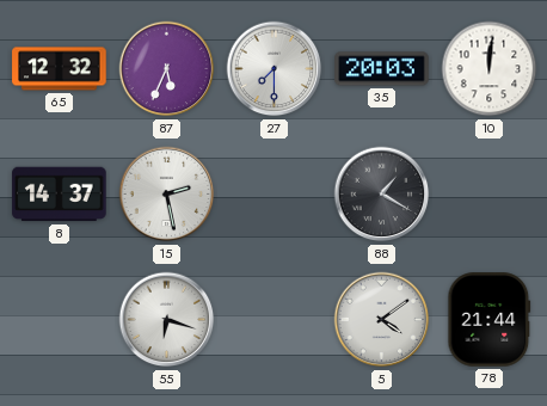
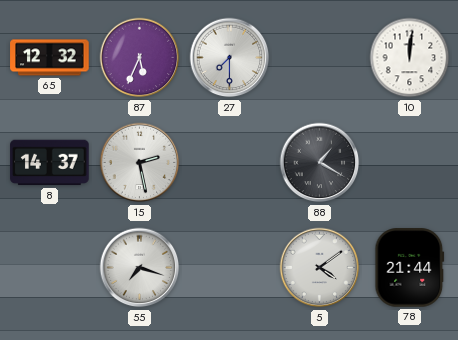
35: 20:03 -> none
55: 6:18 -> 7:18
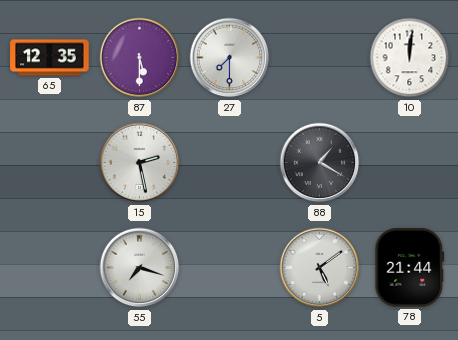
65: 12:32 -> 12:35
87: 5:34 -> 5:30
8: 14:37 -> none
5: 4:09 -> 5:09
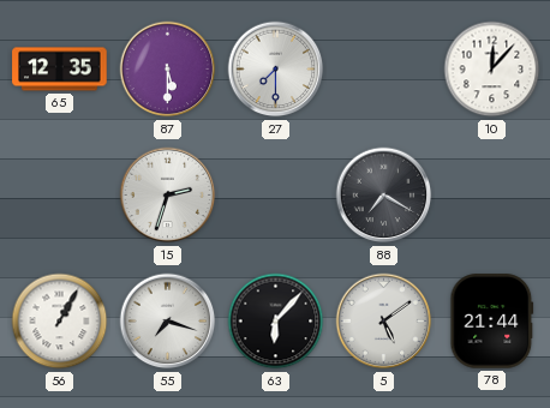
10: 12:01 -> 12:07
15: 2:28 -> 2:33
88: 1:20 -> 7:20
56: none -> 1:05
63: none -> 6:07
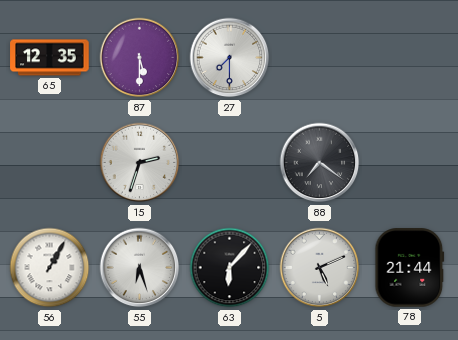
10: 12:07 -> none
88: 7:20 -> 7:21
55: 7:18 -> 6:27
5: 5:09 -> 5:11
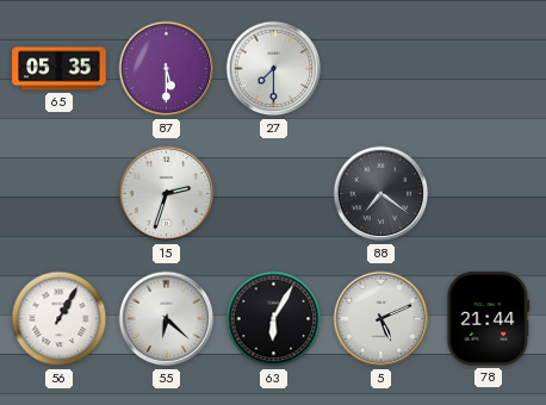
65: 12:35 -> 05:35
55: 6:27 -> 6:22
63: 6:07 -> 6:05
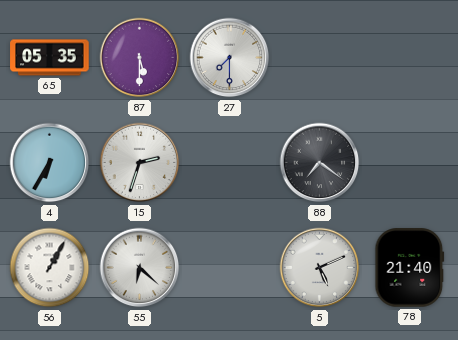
4: none -> 6:35
63: 6:05 -> none
78: 21:44 -> 21:40
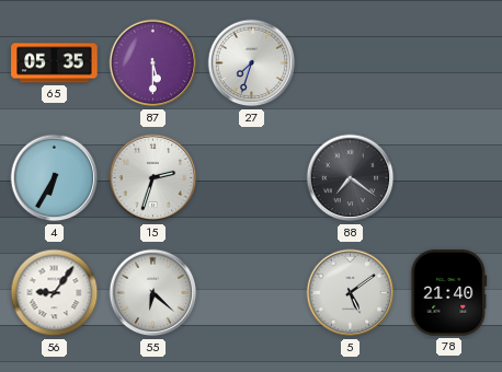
27: 7:30 -> 7:33
56: 1:05 -> 9:06
5: 5:11 -> 5:09
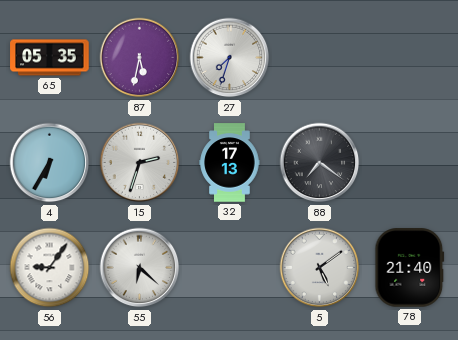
87: 5:30 -> 5:32
32: none -> 17:13
